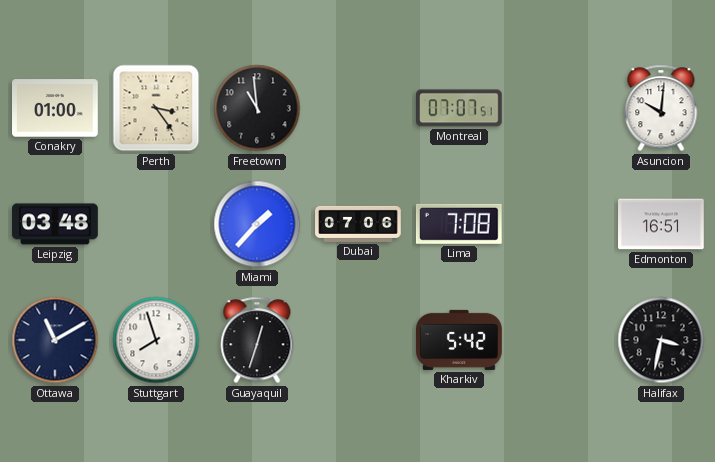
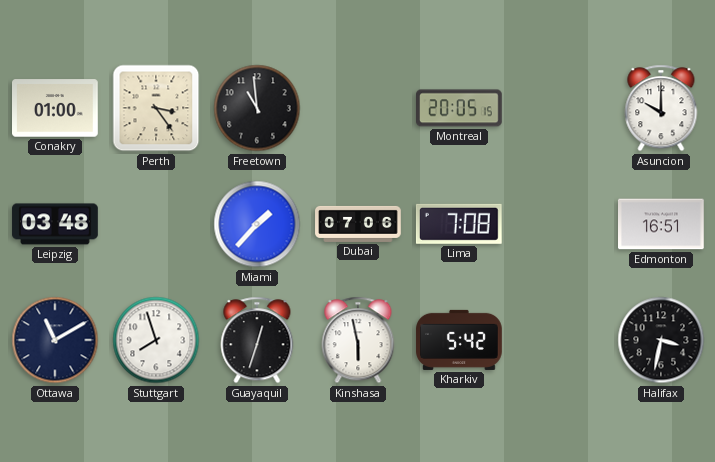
Montreal: 07:07 -> 20:05
Asuncion: 10:01 -> 10:00
Kinshasa: none -> 5:58
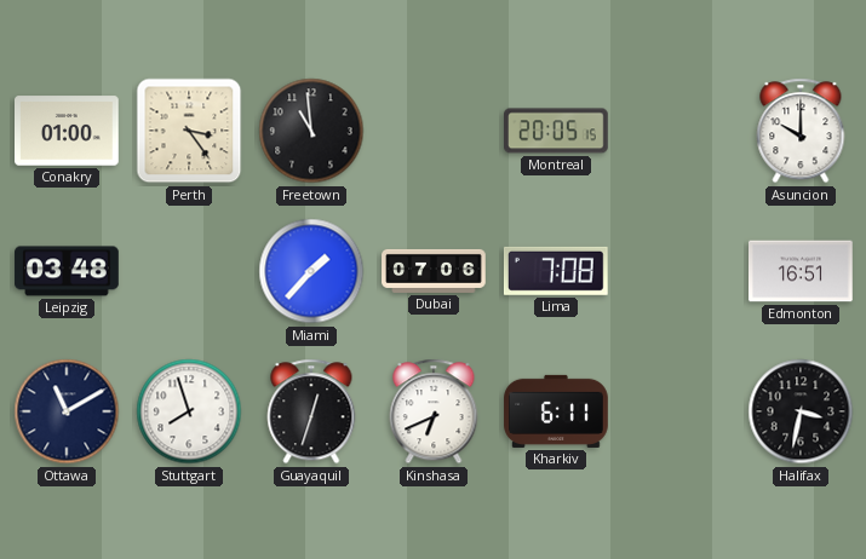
Kinshasa: 5:58 -> 6:41
Kharkiv: 5:42 -> 6:11
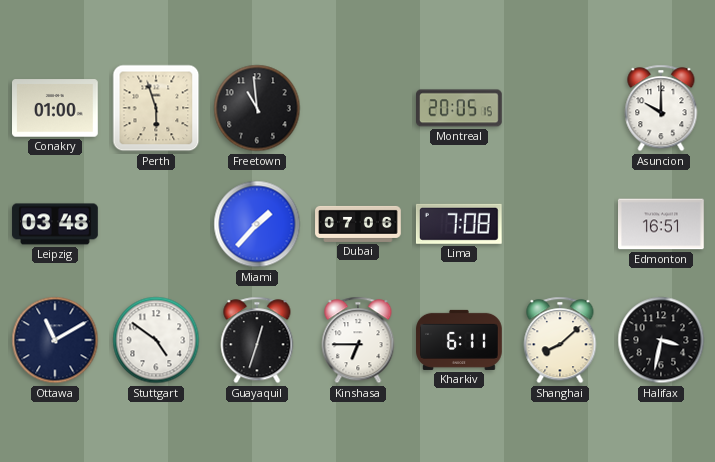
Perth: 3:24 -> 5:57
Stuttgart: 7:57 -> 4:51
Kinshasa: 6:41 -> 6:45
Shanghai: none -> 8:08
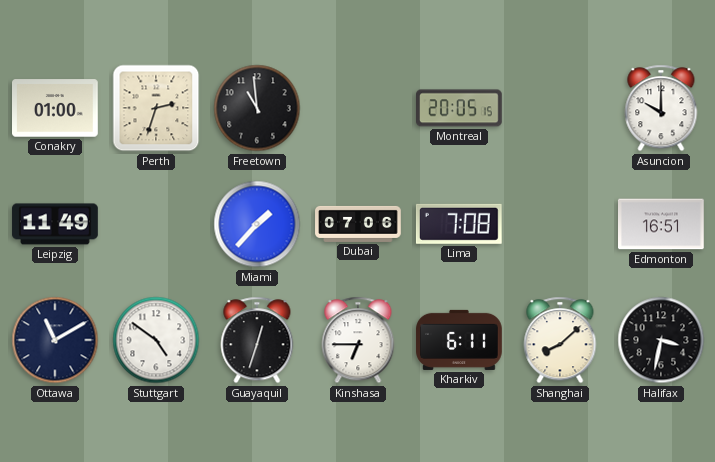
Perth: 5:57 -> 2:33
Leipzig: 03:48 -> 11:49
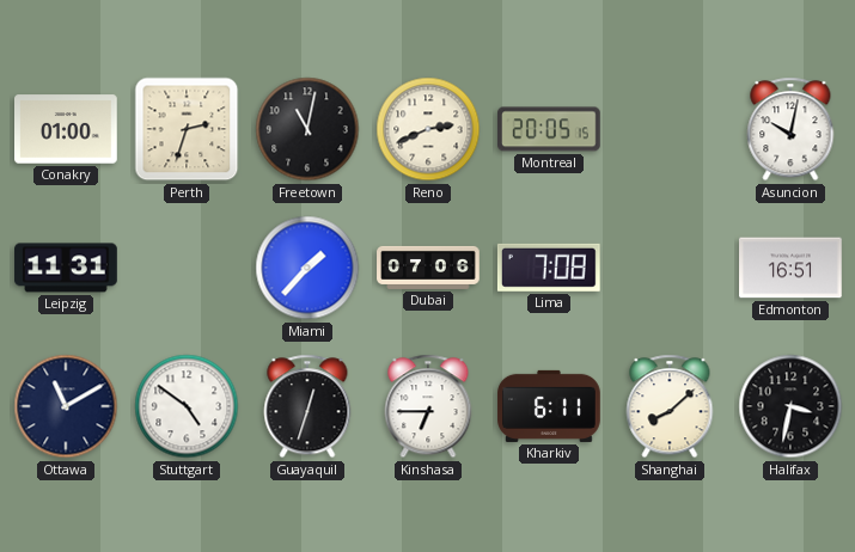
Freetown: 10:59 -> 11:02
Reno: none -> 2:41
Asuncion: 10:00 -> 10:02
Leipzig: 11:49 -> 11:31
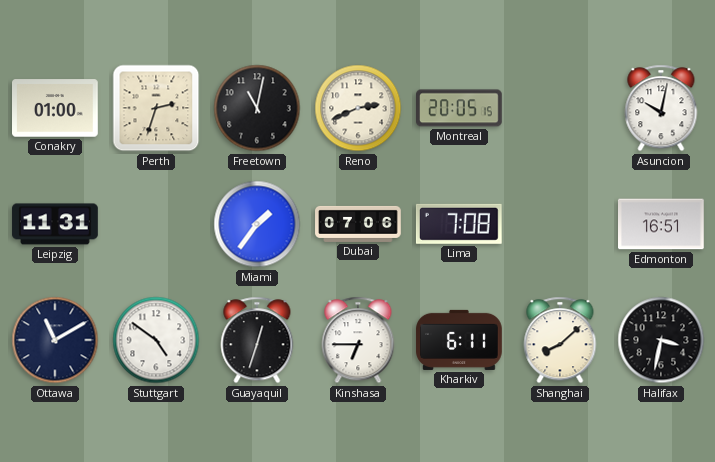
Miami: 1:37 -> 1:36
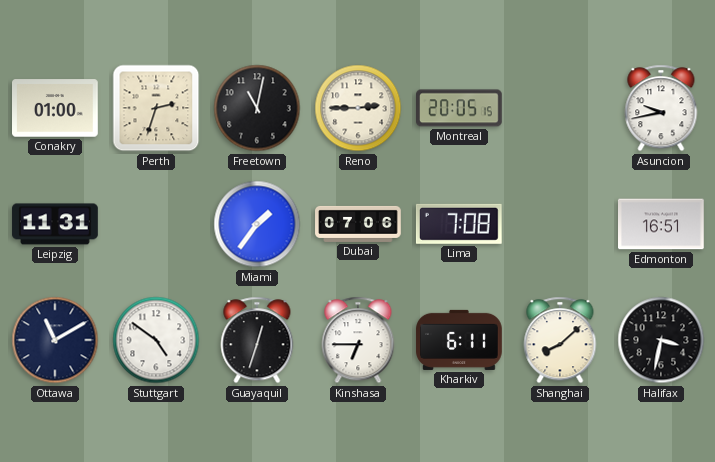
Reno: 2:41 -> 2:45
Asuncion: 10:02 -> 9:43
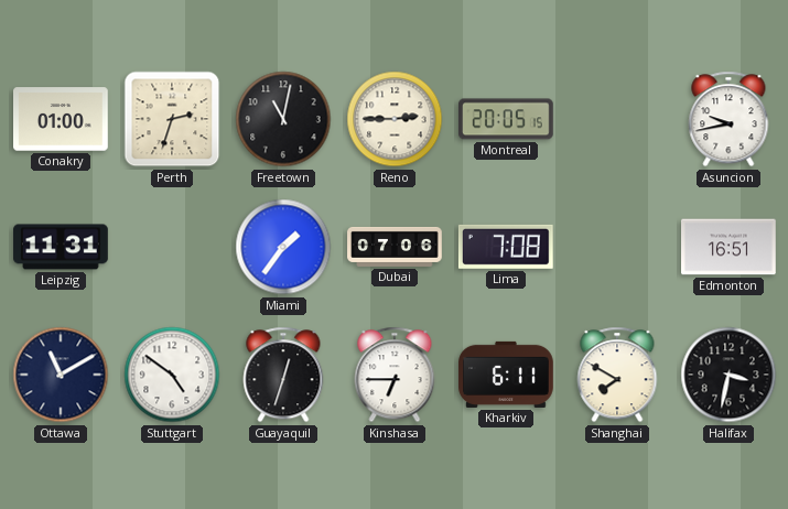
Shanghai: 8:08 -> 7:50
